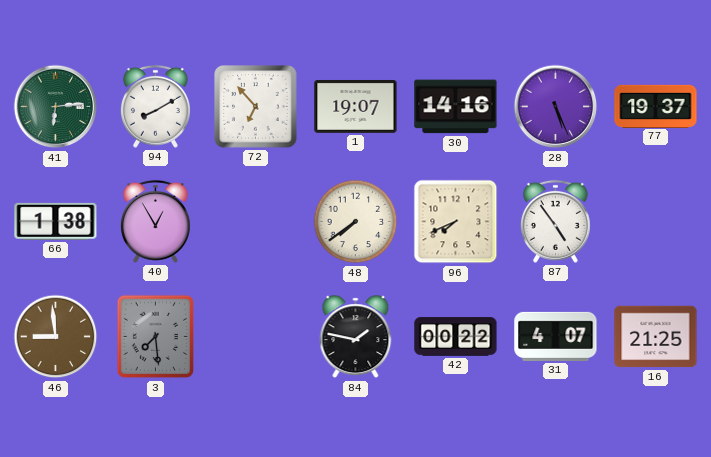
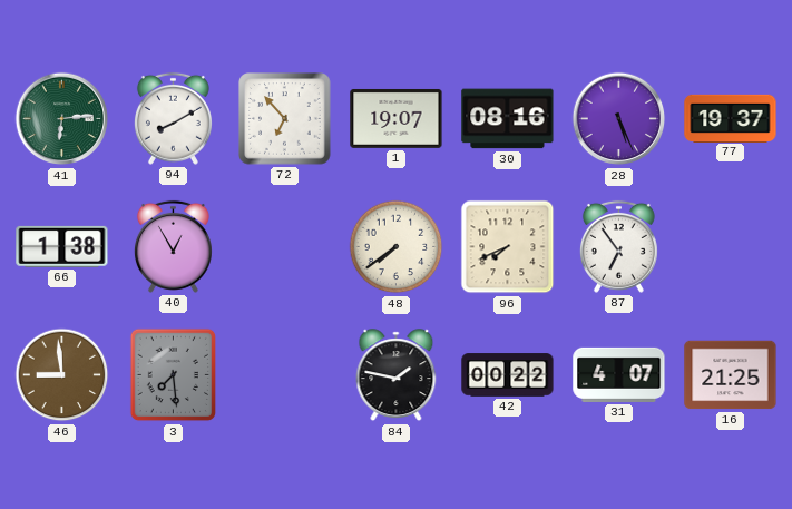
30: 14:16 -> 08:16
87: 4:54 -> 6:54
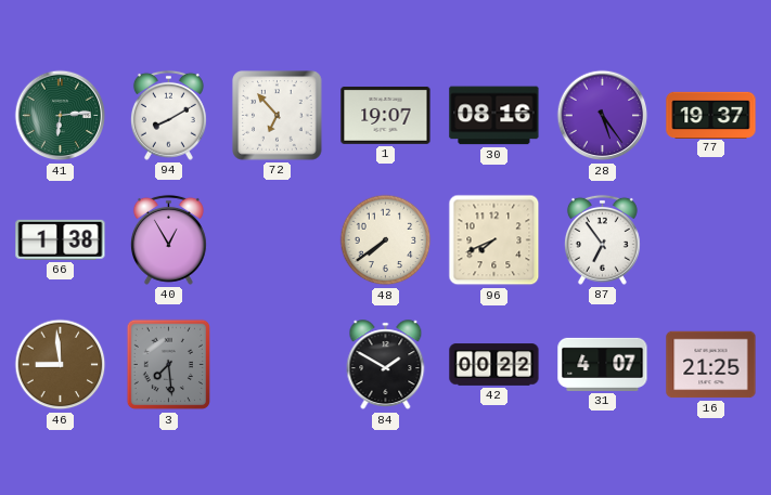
28: 5:26 -> 5:24
84: 1:47 -> 1:50
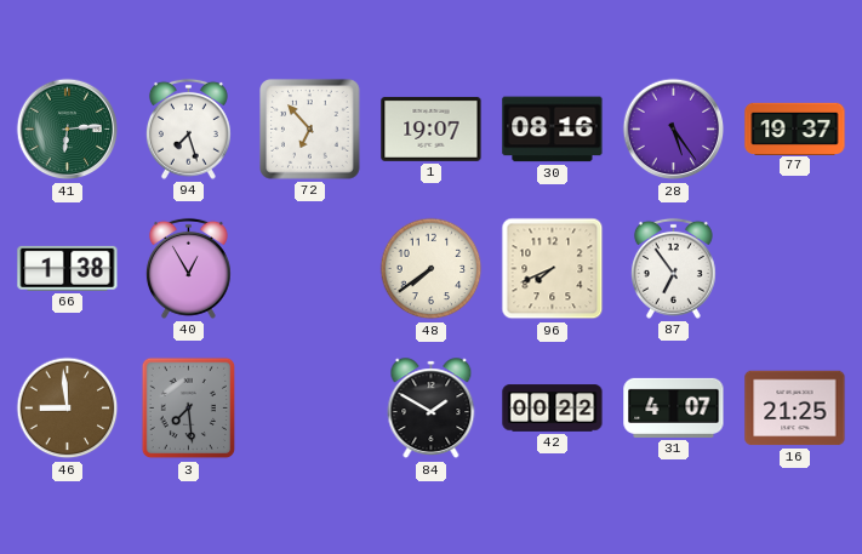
94: 8:10 -> 7:27
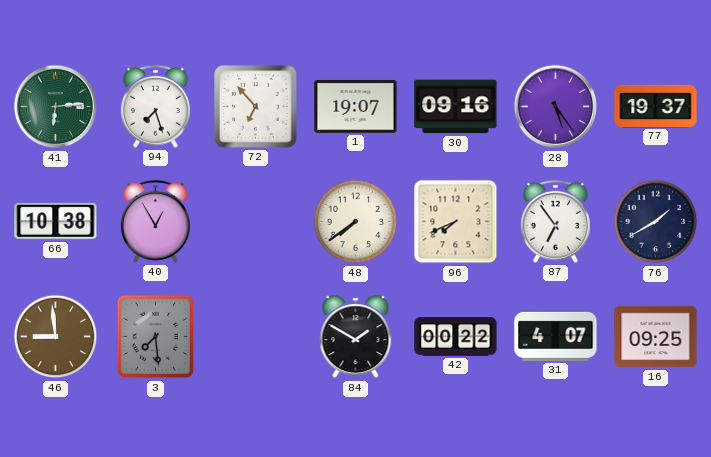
30: 08:16 -> 09:16
66: 1:38 -> 10:38
76: none -> 1:40
16: 21:25 -> 09:25
